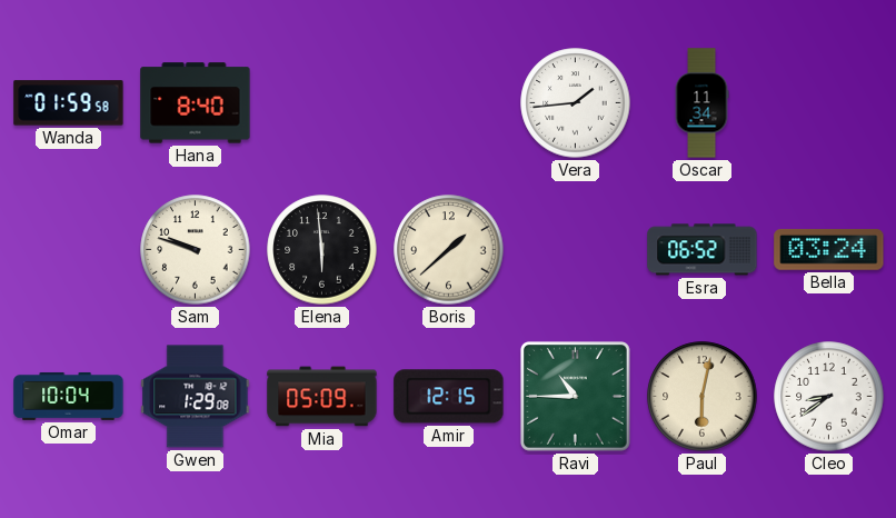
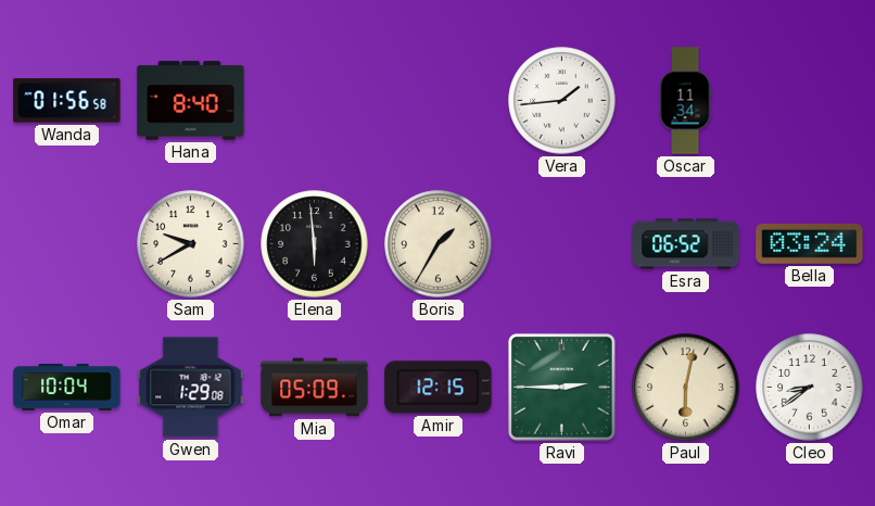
Wanda: 01:59 -> 01:56
Sam: 9:48 -> 9:40
Boris: 1:38 -> 1:35
Ravi: 10:45 -> 2:45
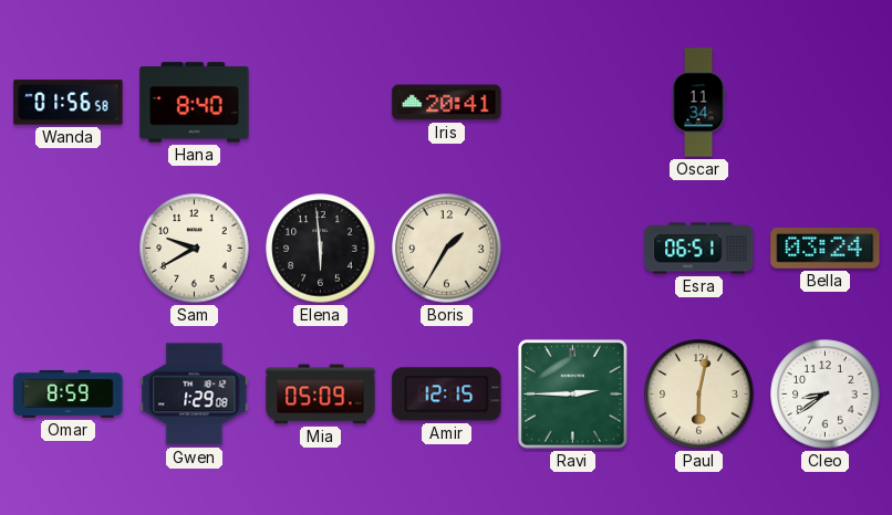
Iris: none -> 20:41
Vera: 1:44 -> none
Esra: 06:52 -> 06:51
Omar: 10:04 -> 8:59
